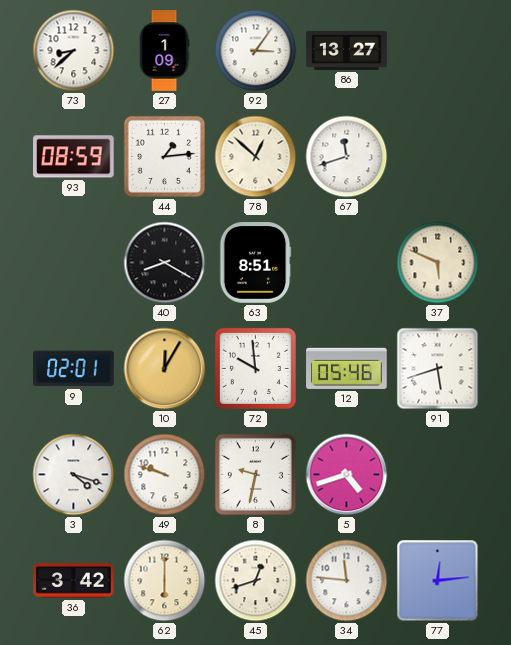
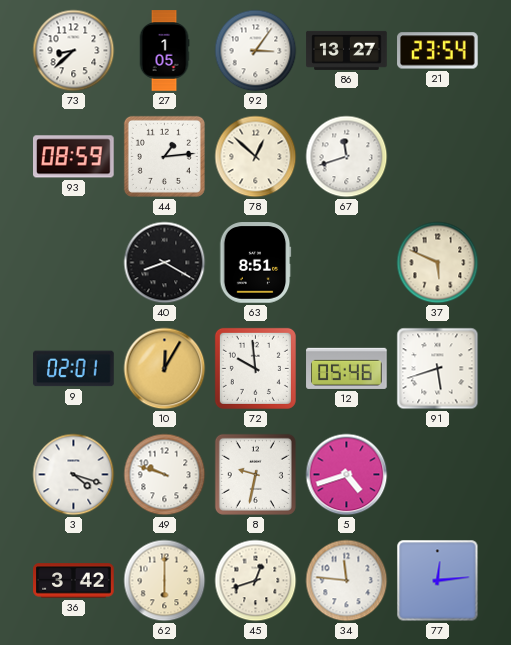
27: 1:09 -> 1:05
21: none -> 23:54
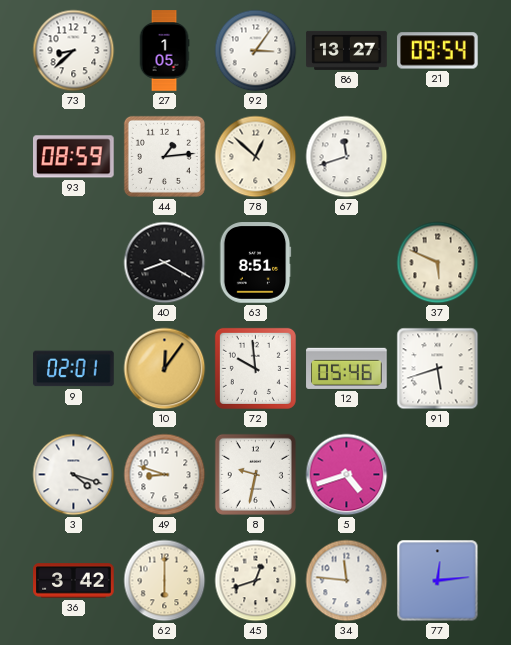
21: 23:54 -> 09:54
10: 12:05 -> 12:06
49: 9:48 -> 8:48
